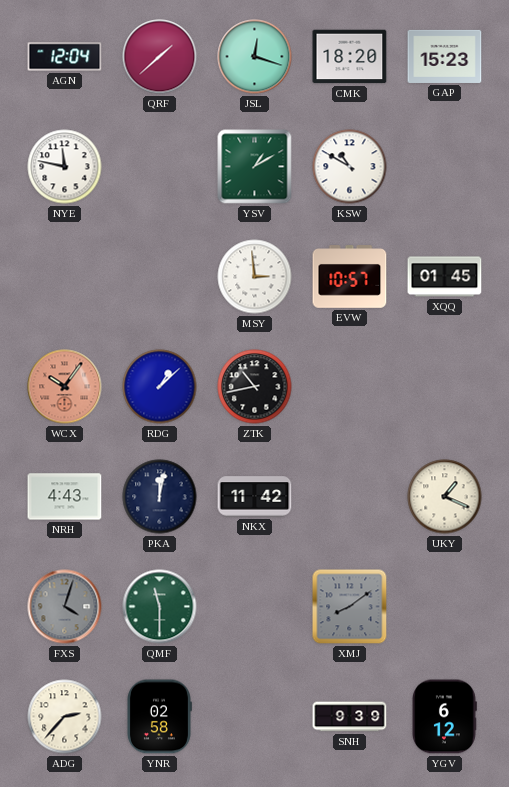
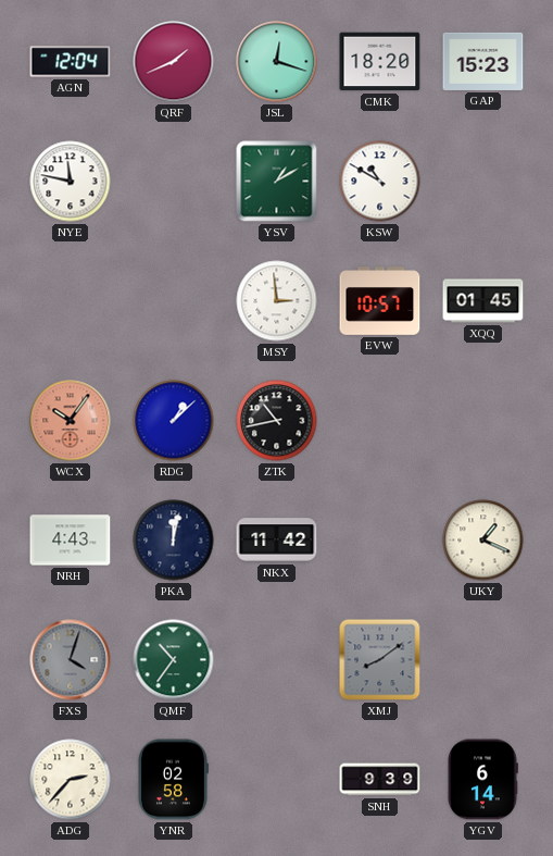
QRF: 1:38 -> 1:41
QMF: 11:30 -> 10:36
YGV: 6:12 -> 6:14
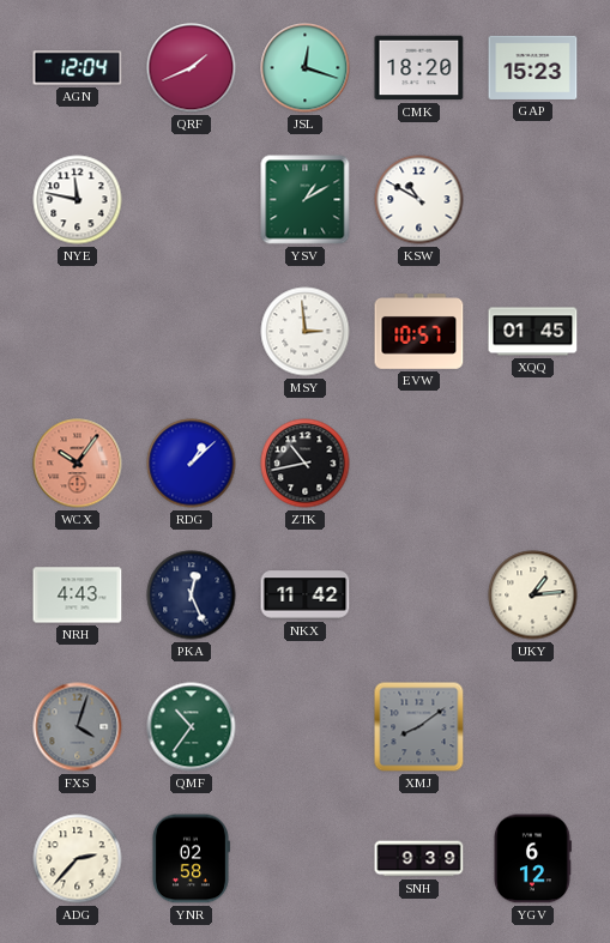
PKA: 12:02 -> 12:26
UKY: 1:19 -> 1:14
YGV: 6:14 -> 6:12
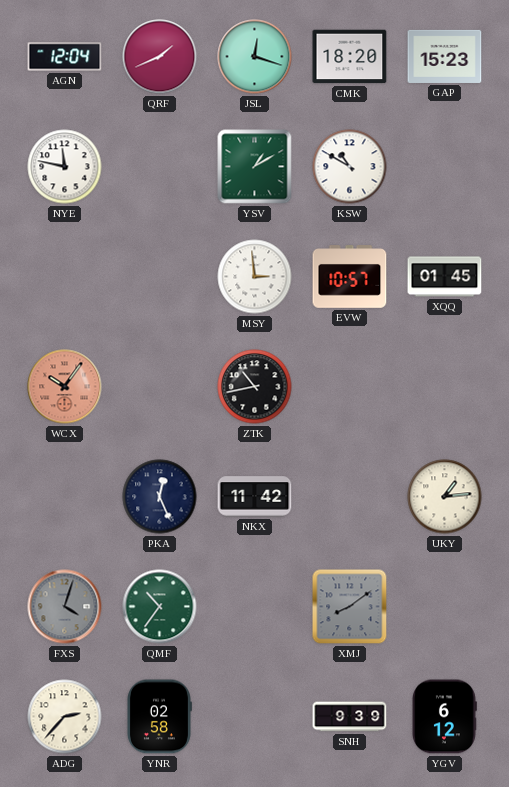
RDG: 1:08 -> none
NRH: 4:43 -> none
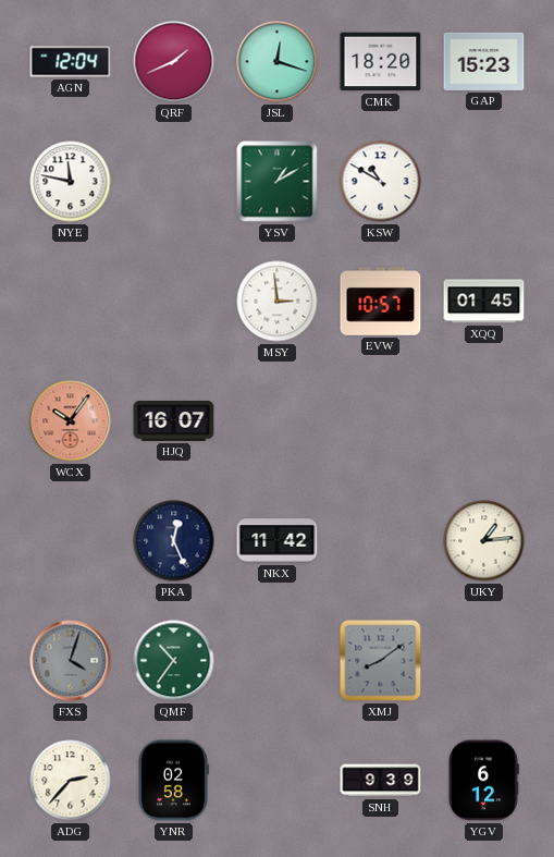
HJQ: none -> 16:07
ZTK: 10:43 -> none
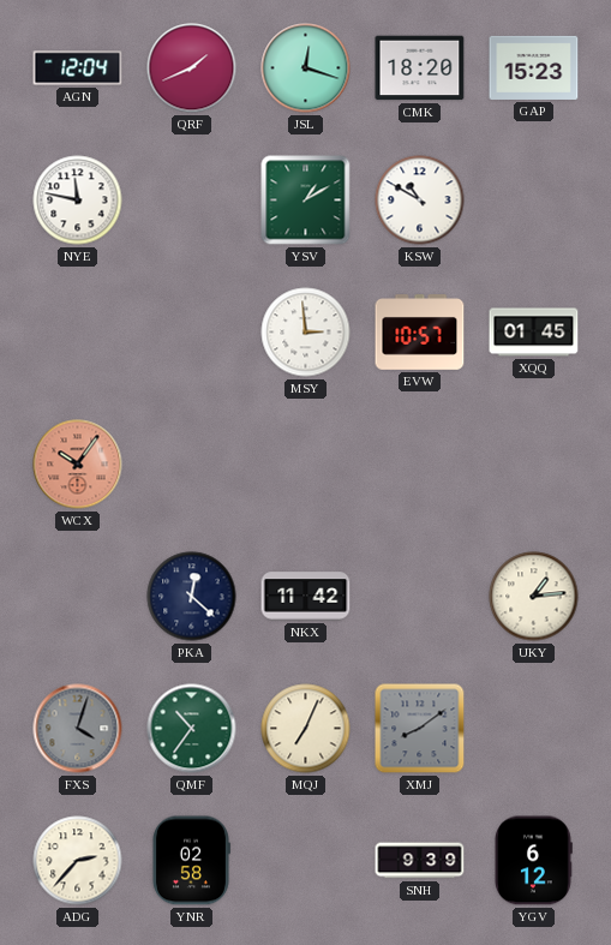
HJQ: 16:07 -> none
PKA: 12:26 -> 12:22
MQJ: none -> 7:04
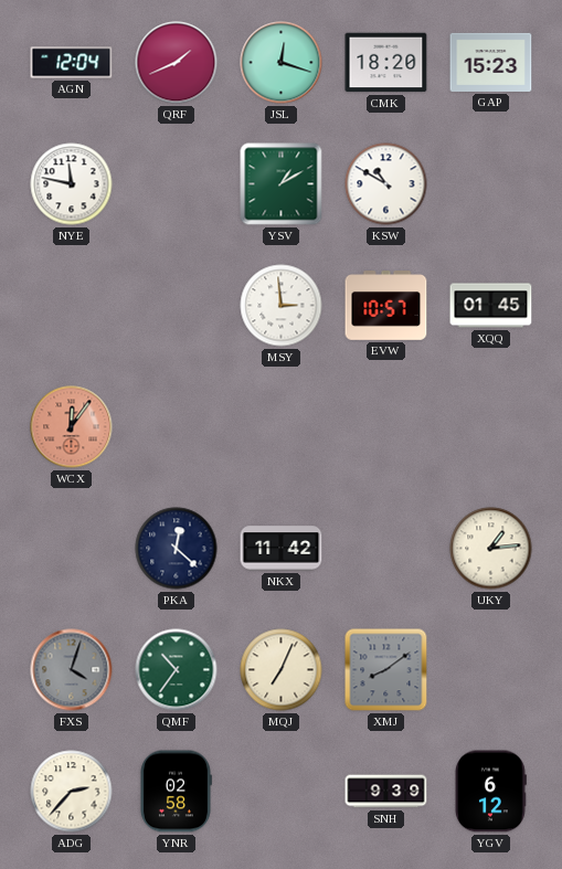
WCX: 10:06 -> 12:06
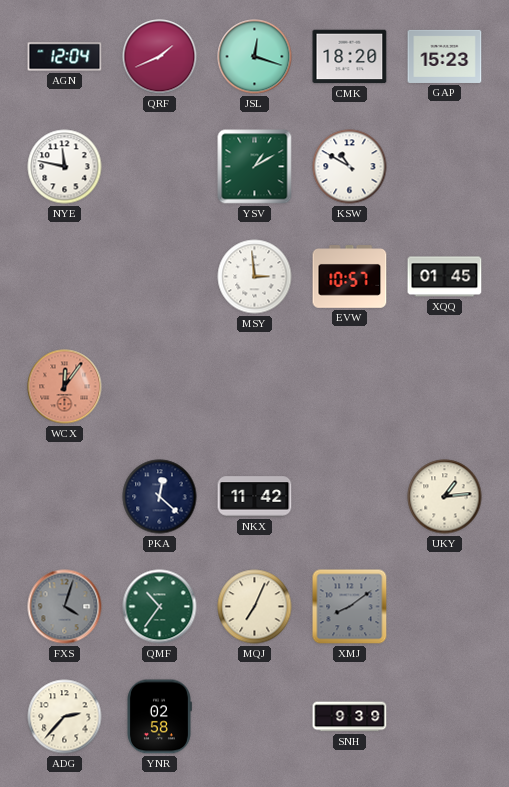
YGV: 6:12 -> none
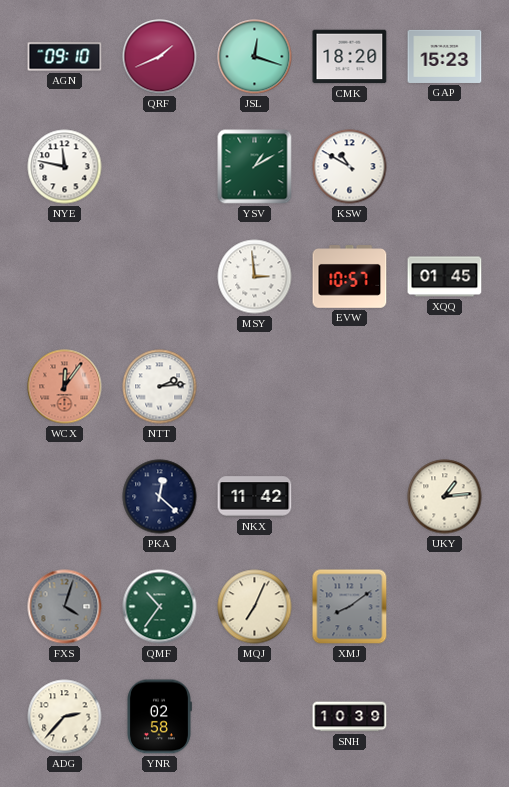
AGN: 12:04 -> 09:10
NTT: none -> 2:14
SNH: 9:39 -> 10:39
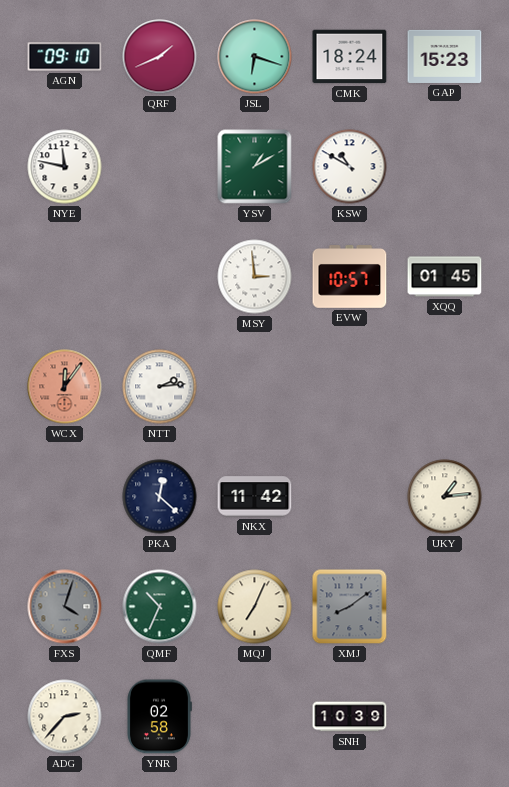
JSL: 12:18 -> 6:18
CMK: 18:20 -> 18:24
QMF: 10:36 -> 10:34
